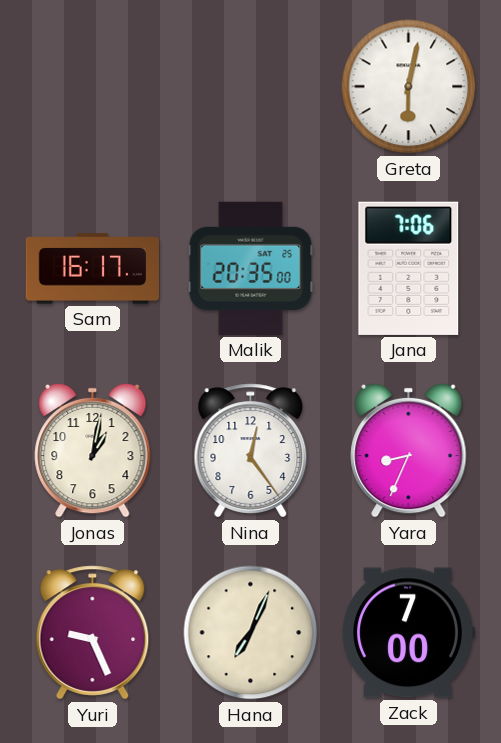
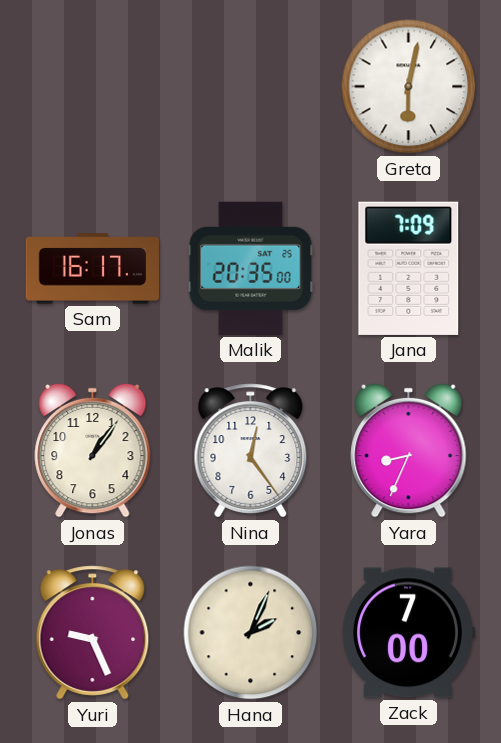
Jana: 7:06 -> 7:09
Jonas: 1:02 -> 1:06
Hana: 7:04 -> 2:04
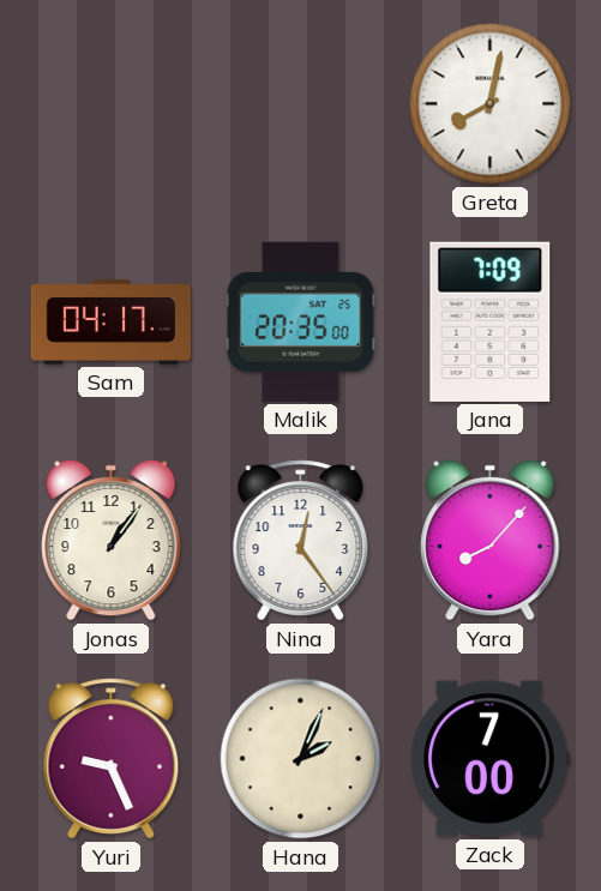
Greta: 6:02 -> 8:02
Sam: 16:17 -> 04:17
Yara: 8:34 -> 8:07
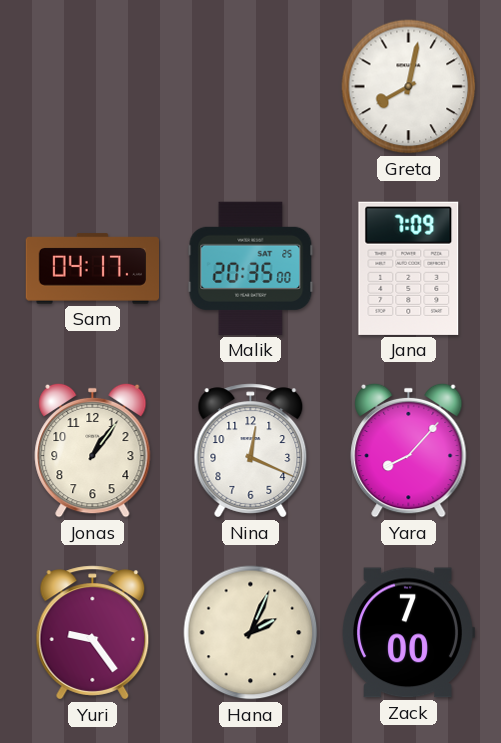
Nina: 12:24 -> 12:19
Yuri: 9:26 -> 9:24
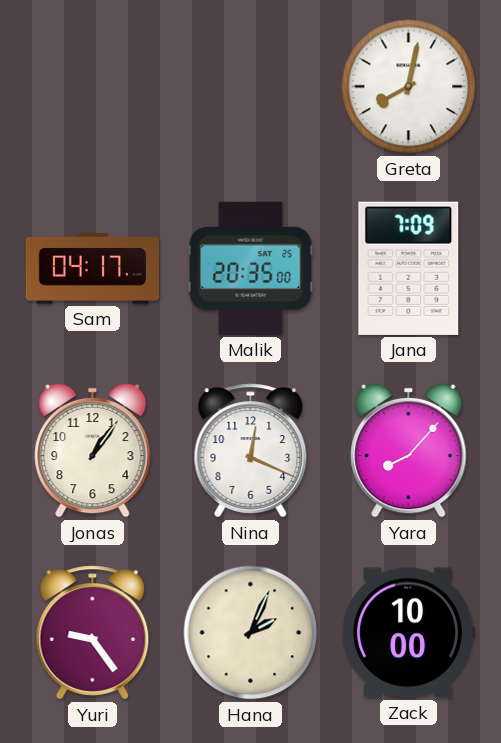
Zack: 7:00 -> 10:00
